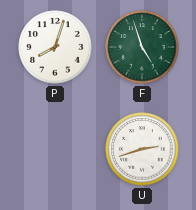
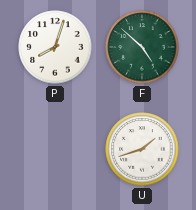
F: 4:57 -> 4:52
U: 2:42 -> 1:42
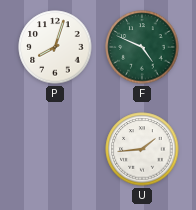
F: 4:52 -> 4:49
U: 1:42 -> 1:44
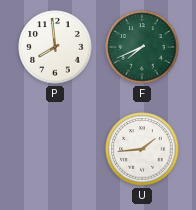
P: 8:03 -> 7:59
F: 4:49 -> 7:41
